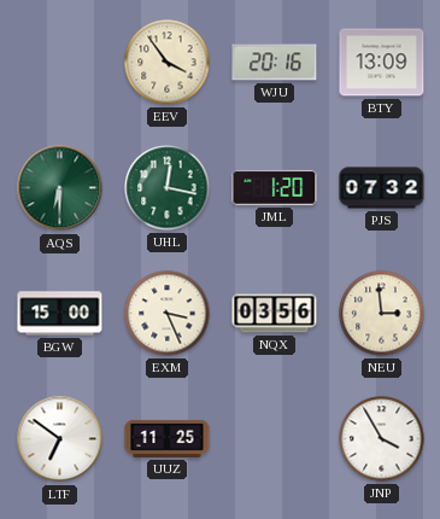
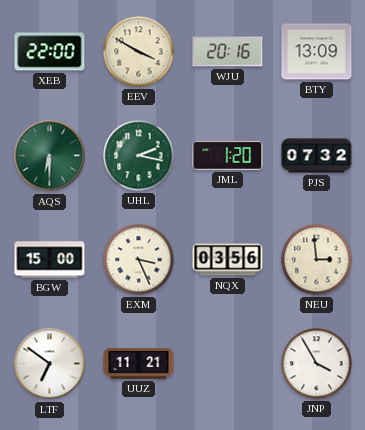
XEB: none -> 22:00
EEV: 3:54 -> 3:50
UHL: 12:17 -> 2:17
UUZ: 11:25 -> 11:21
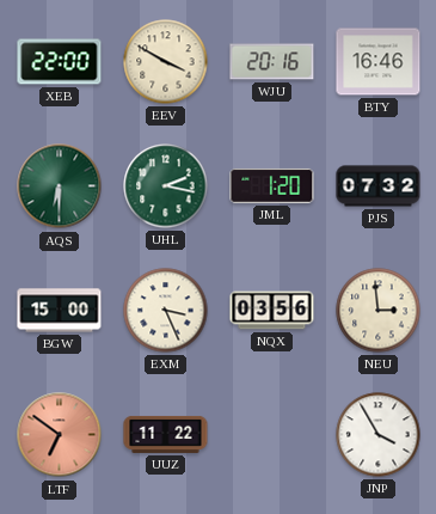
BTY: 13:09 -> 16:46
LTF dial: white -> salmon
UUZ: 11:21 -> 11:22
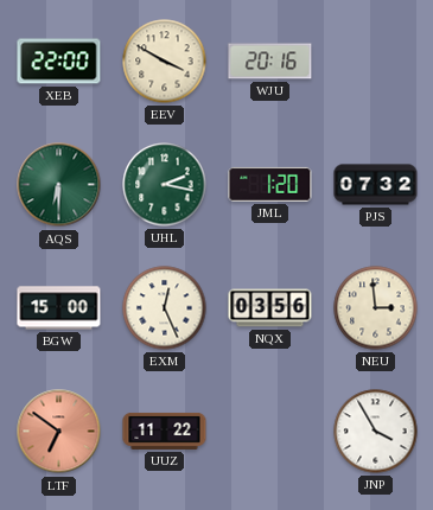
BTY: 16:46 -> none
EXM: 3:26 -> 12:26
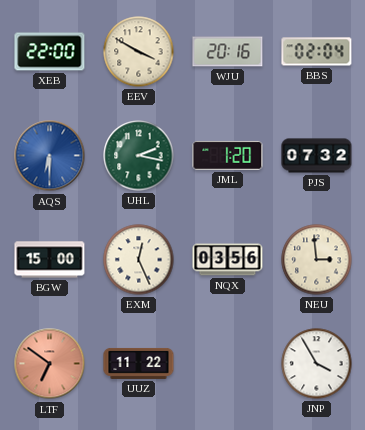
BBS: none -> 02:04
AQS dial: green -> blue
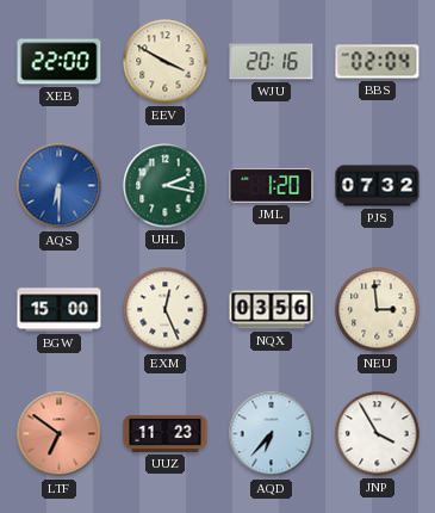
UUZ: 11:22 -> 11:23
AQD: none -> 6:37
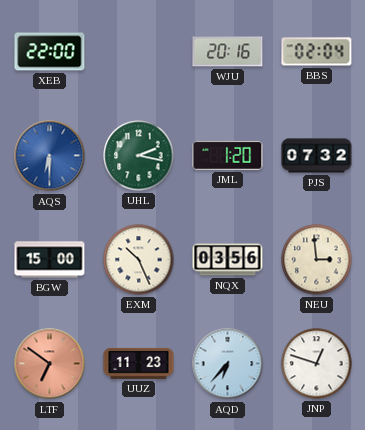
EEV: 3:50 -> none
EXM: 12:26 -> 10:26
JNP: 3:55 -> 12:48
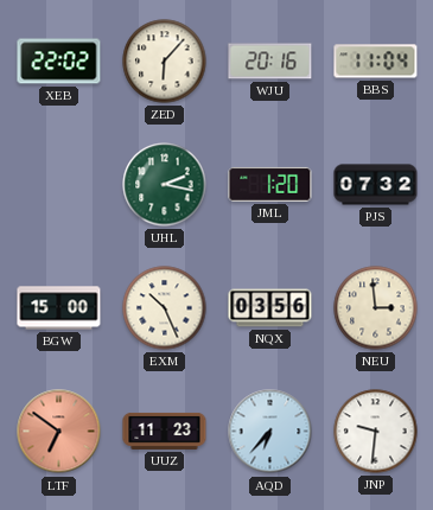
XEB: 22:00 -> 22:02
ZED: none -> 6:07
BBS: 02:04 -> 11:04
AQS: 6:30 -> none
JNP: 12:48 -> 9:31
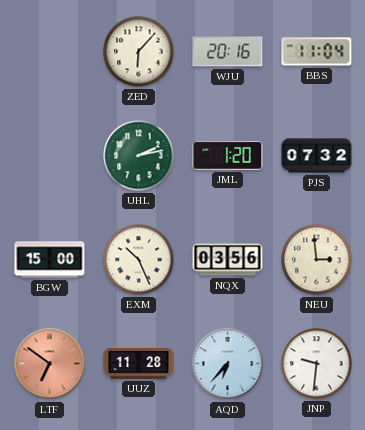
XEB: 22:02 -> none
UHL: 2:17 -> 2:13
UUZ: 11:23 -> 11:28
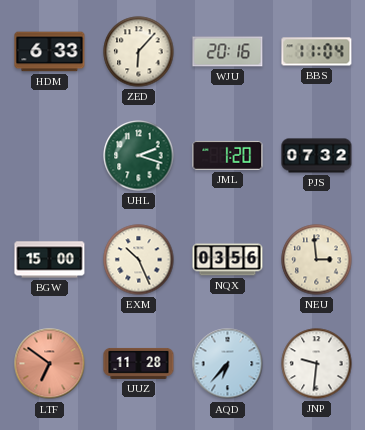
HDM: none -> 6:33
UHL: 2:13 -> 2:18
